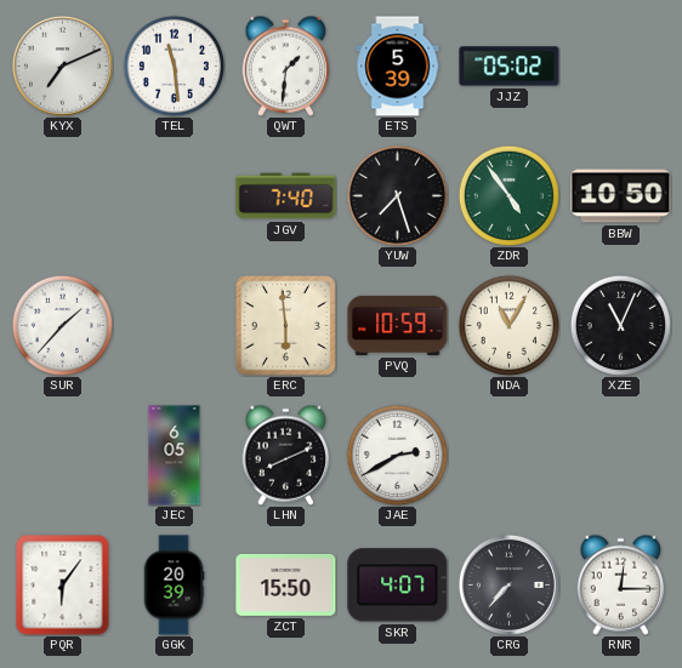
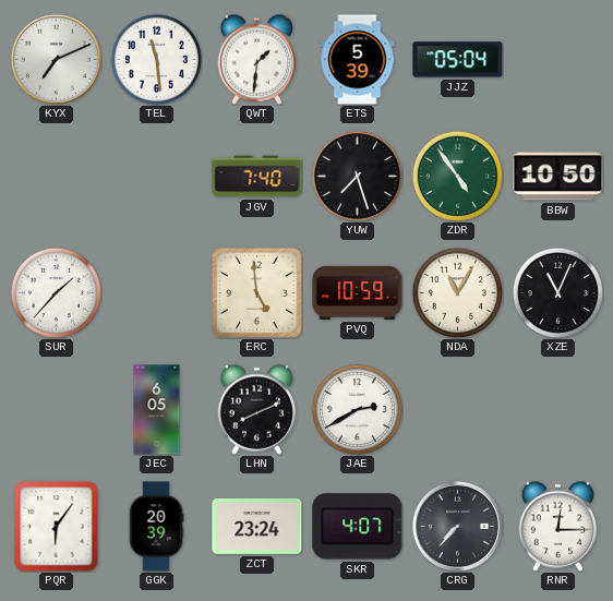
JJZ: 05:02 -> 05:04
ERC: 5:59 -> 4:59
ZCT: 15:50 -> 23:24
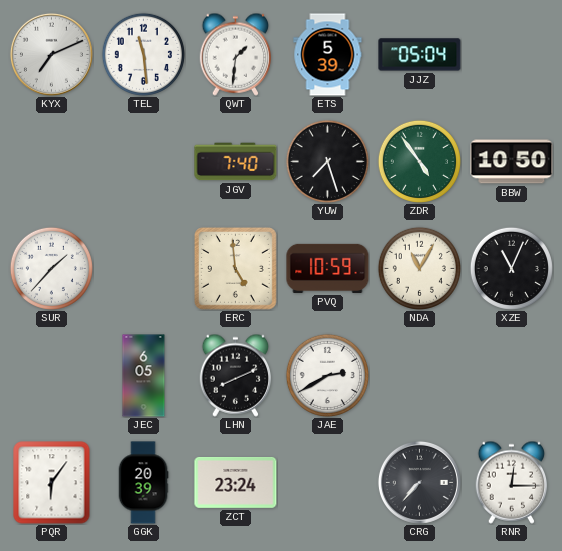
SKR: 4:07 -> none
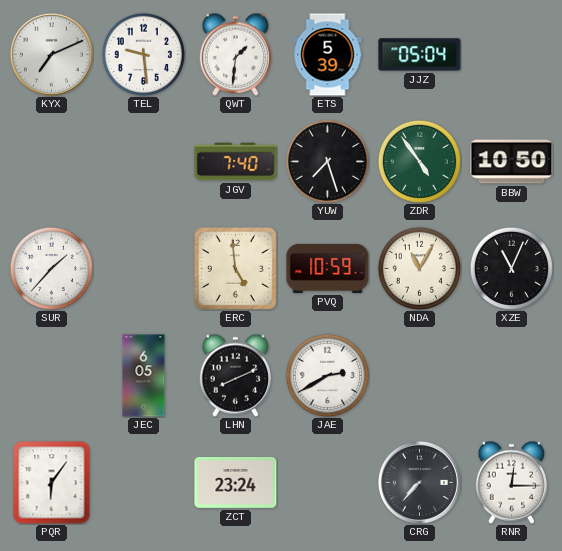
TEL: 11:29 -> 9:29
GGK: 20:39 -> none
